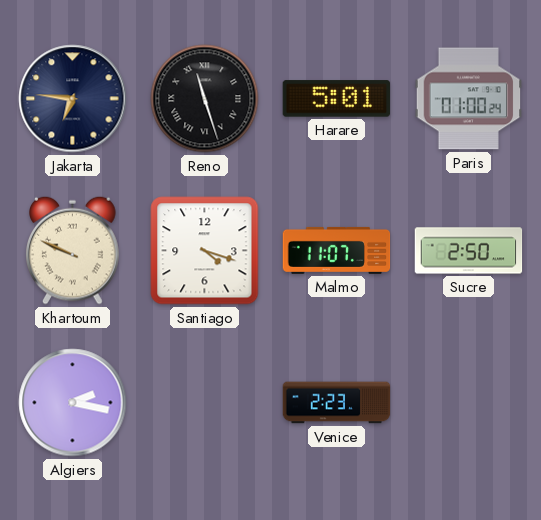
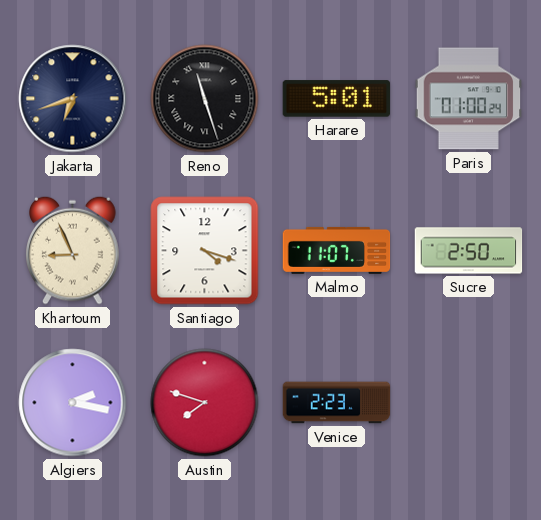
Jakarta: 6:46 -> 6:42
Khartoum: 9:49 -> 8:56
Austin: none -> 7:48
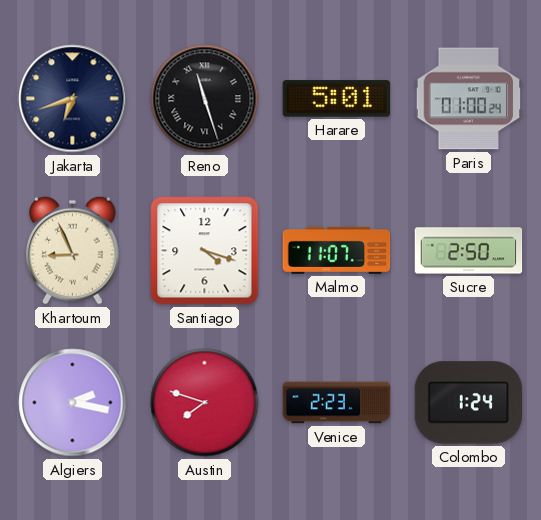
Colombo: none -> 1:24
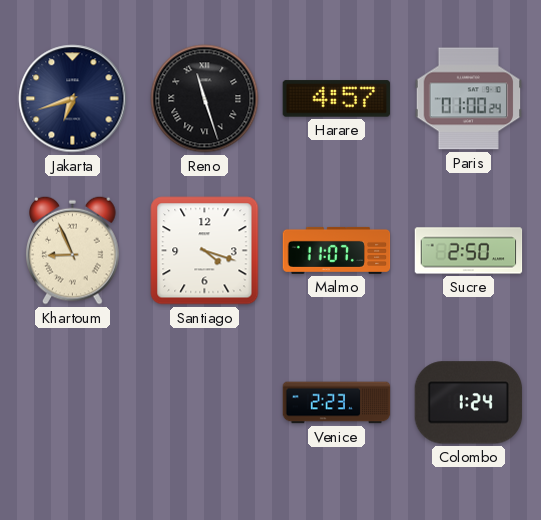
Harare: 5:01 -> 4:57
Algiers: 2:17 -> none
Austin: 7:48 -> none
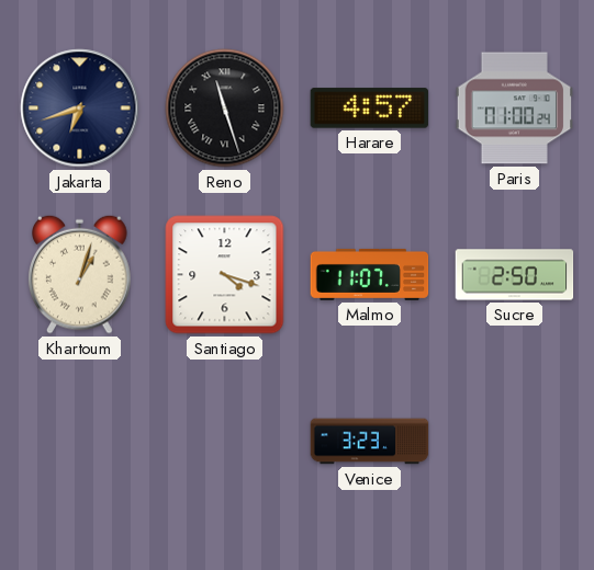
Khartoum: 8:56 -> 1:03
Venice: 2:23 -> 3:23
Colombo: 1:24 -> none
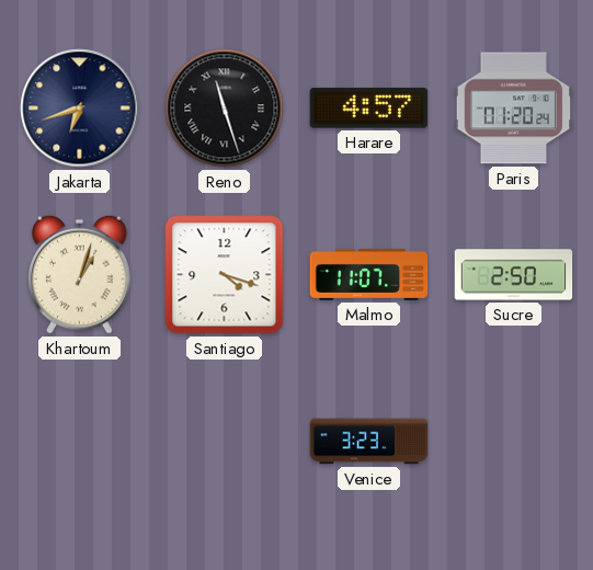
Paris: 01:00 -> 01:20
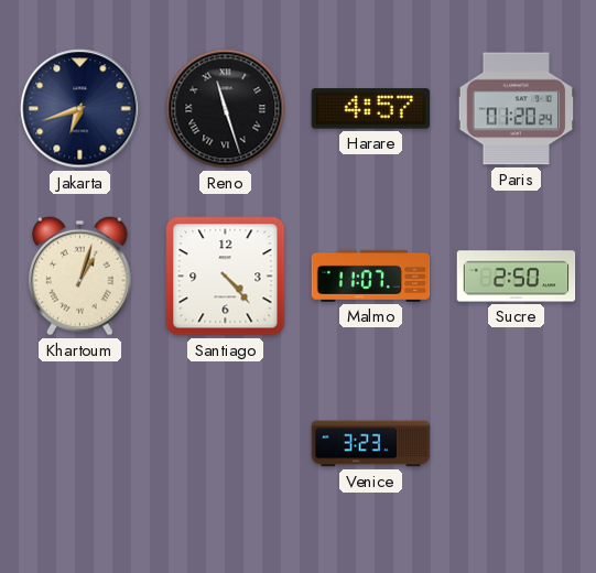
Santiago: 4:18 -> 4:23
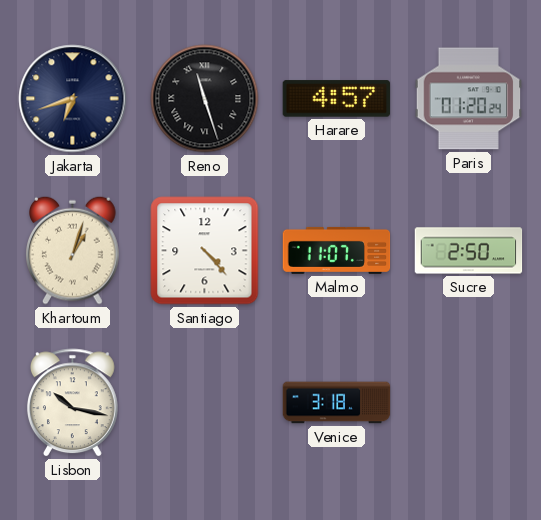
Lisbon: none -> 10:17
Venice: 3:23 -> 3:18
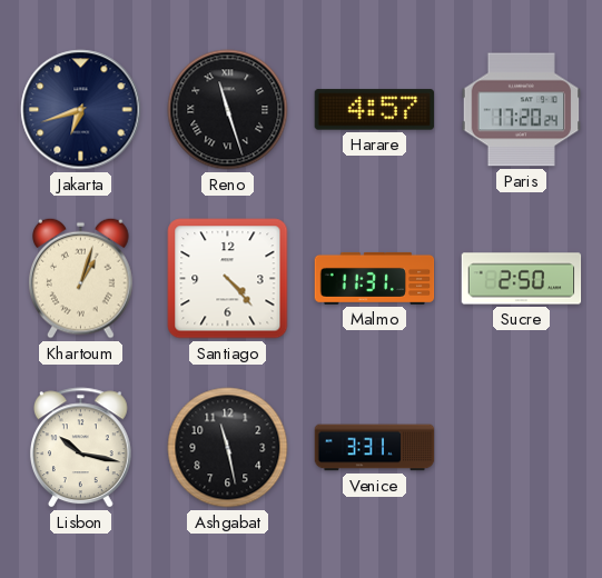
Paris: 01:20 -> 17:20
Malmo: 11:07 -> 11:31
Ashgabat: none -> 11:28
Venice: 3:18 -> 3:31
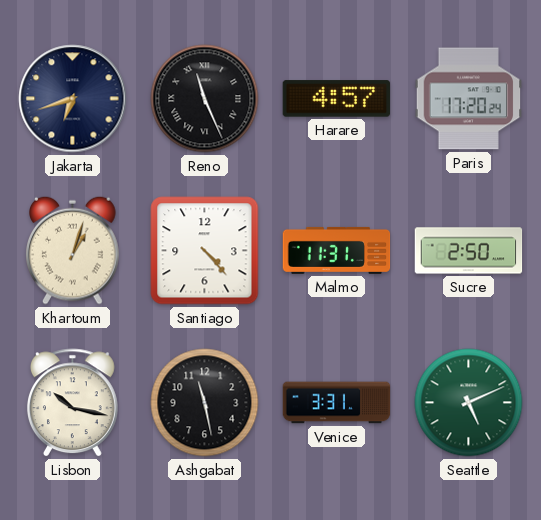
Reno: 11:27 -> 11:26
Seattle: none -> 5:11
